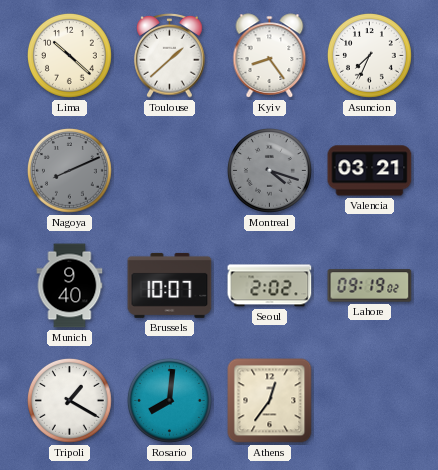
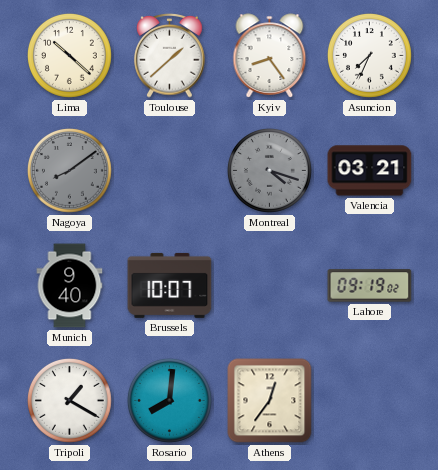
Nagoya: 8:11 -> 8:09
Seoul: 2:02 -> none
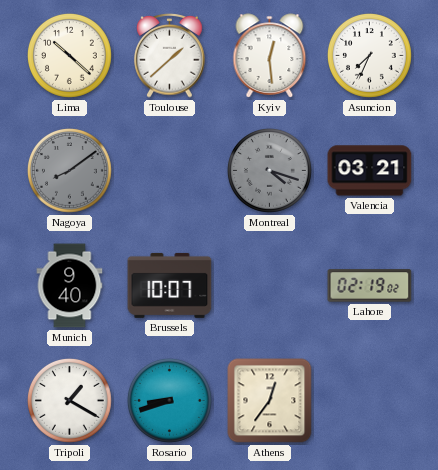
Kyiv: 8:24 -> 12:29
Lahore: 09:19 -> 02:19
Rosario: 8:01 -> 8:42
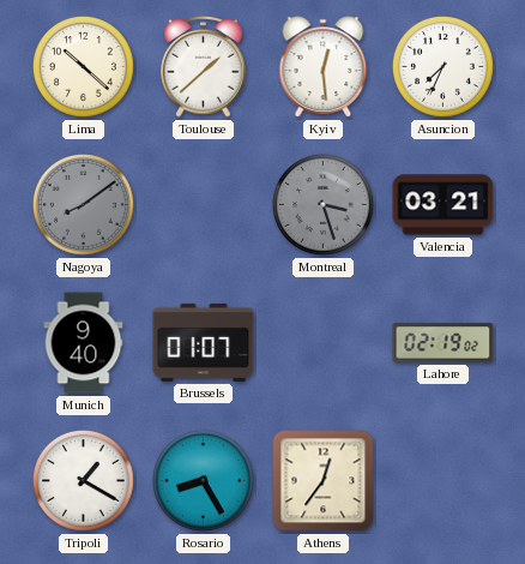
Montreal: 4:18 -> 3:27
Brussels: 10:07 -> 01:07
Rosario: 8:42 -> 8:25
